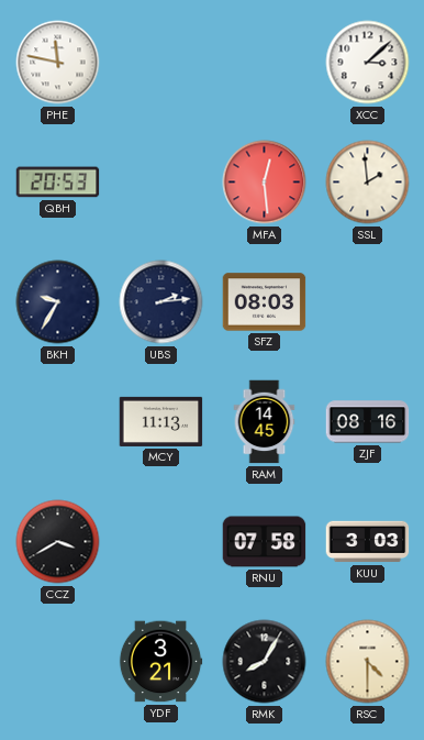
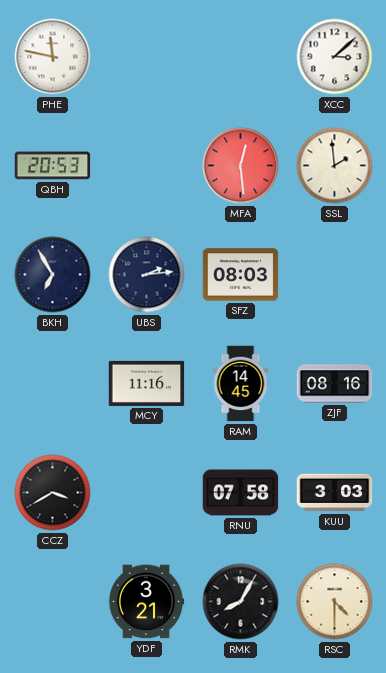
BKH: 9:35 -> 6:55
MCY: 11:13 -> 11:16
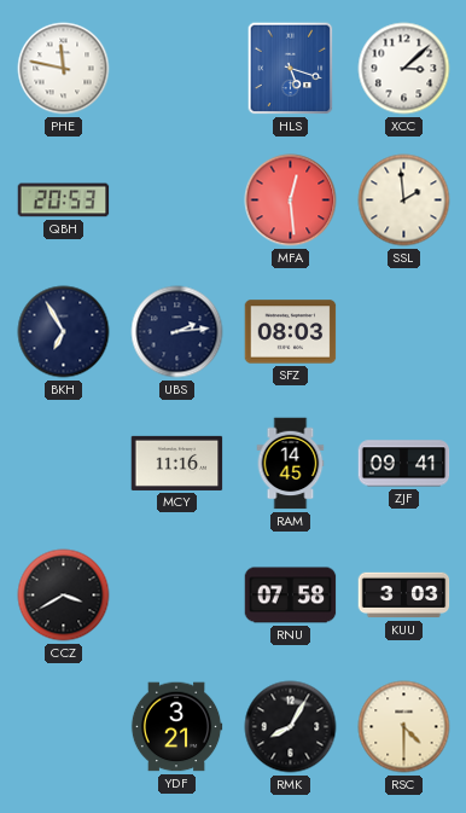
HLS: none -> 5:18
ZJF: 08:16 -> 09:41
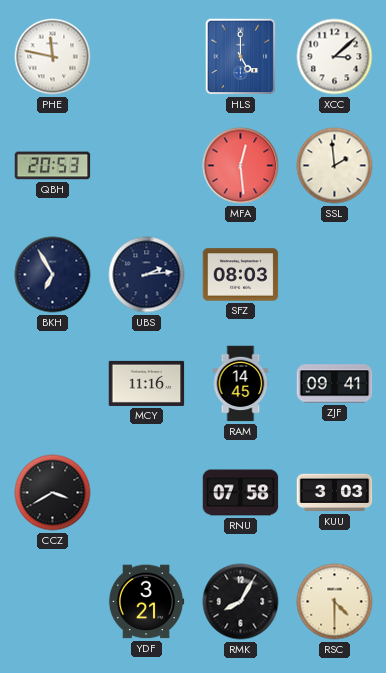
HLS: 5:18 -> 5:00
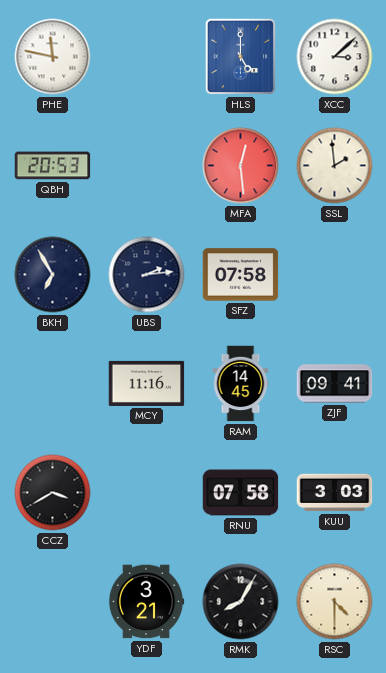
SFZ: 08:03 -> 07:58
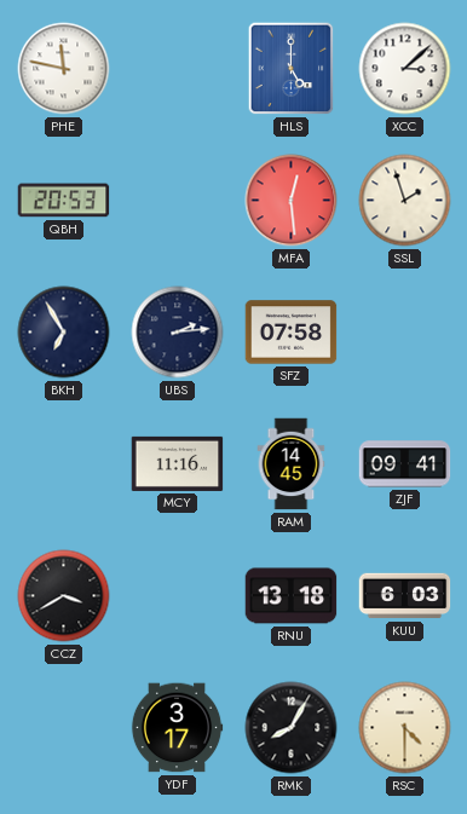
SSL: 1:59 -> 1:57
RNU: 07:58 -> 13:18
KUU: 3:03 -> 6:03
YDF: 3:21 -> 3:17
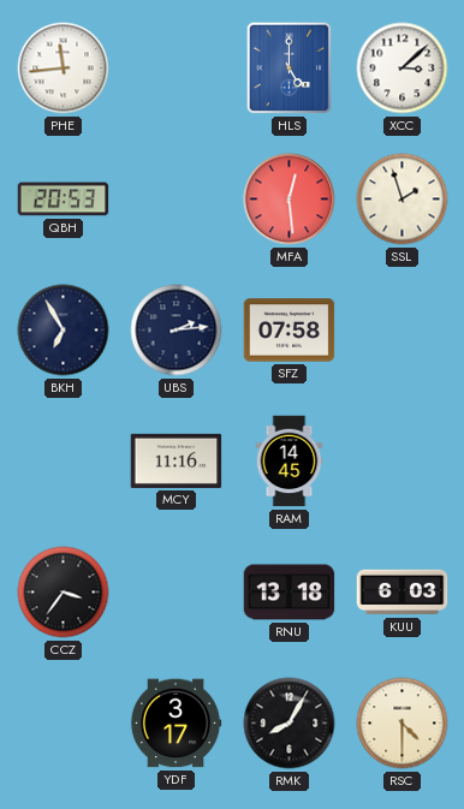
PHE: 11:47 -> 11:44
ZJF: 09:41 -> none
CCZ: 3:40 -> 3:36
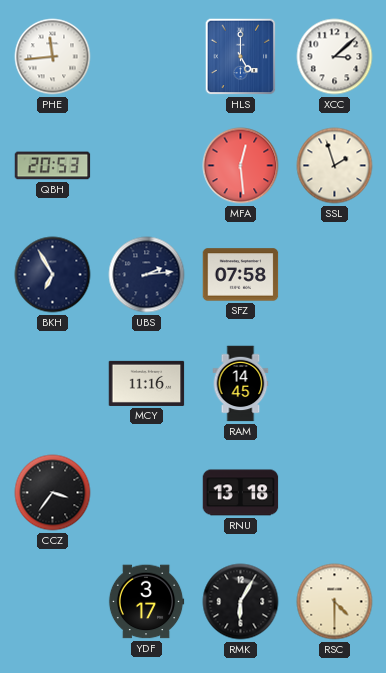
KUU: 6:03 -> none
RMK: 8:05 -> 6:05
